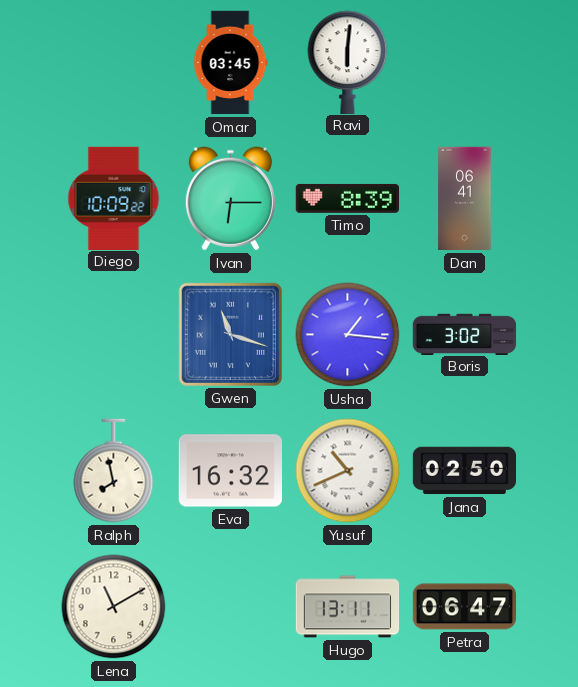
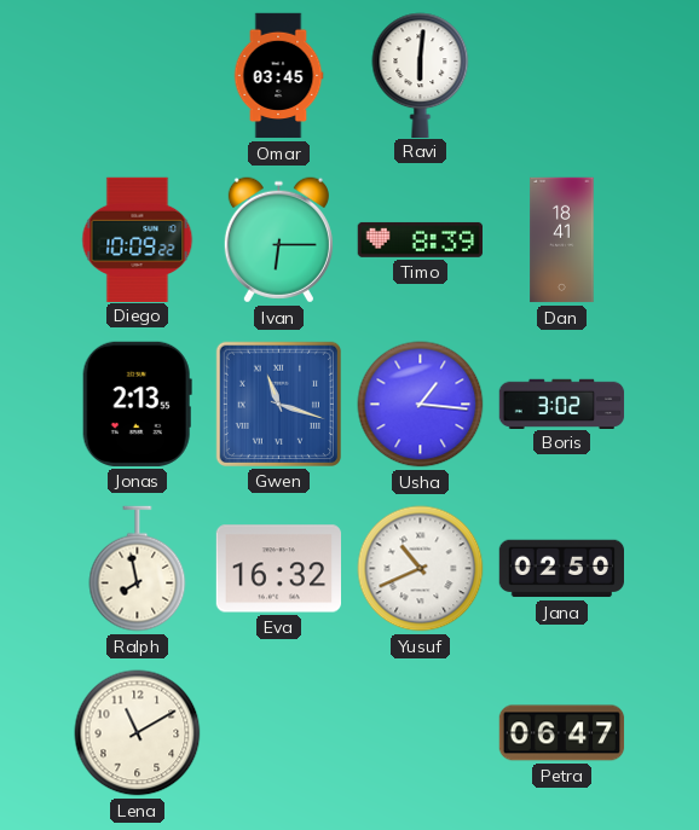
Dan: 06:41 -> 18:41
Jonas: none -> 2:13
Hugo: 13:11 -> none
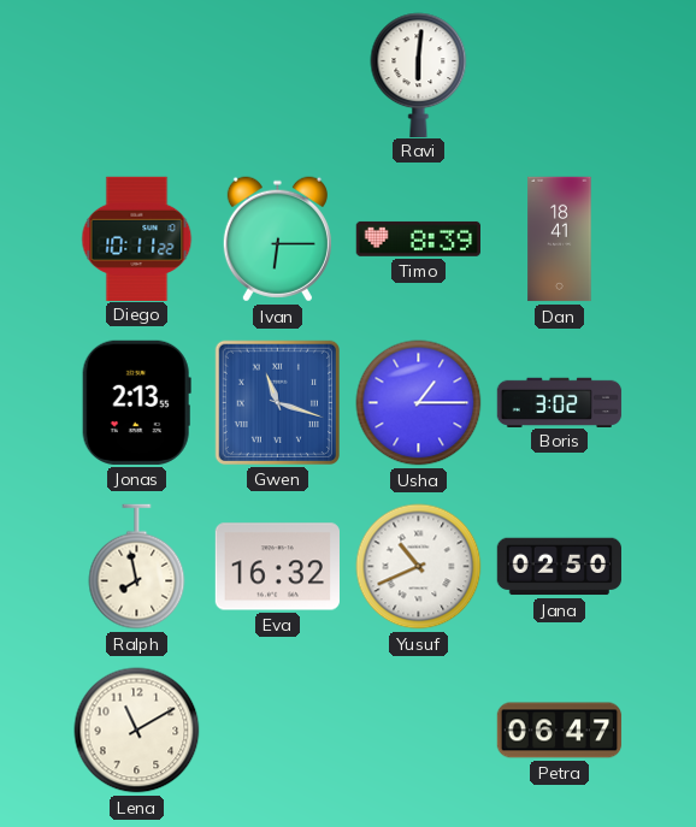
Omar: 03:45 -> none
Diego: 10:09 -> 10:11
Usha: 1:16 -> 1:15
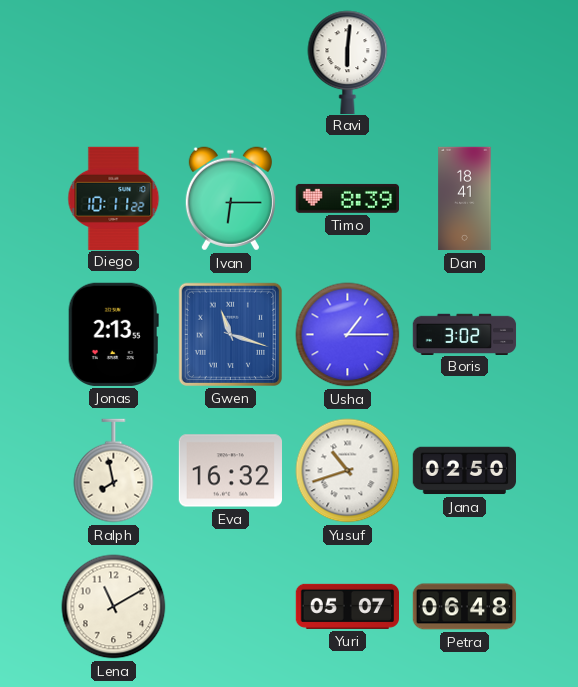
Yusuf: 10:41 -> 10:42
Yuri: none -> 05:07
Petra: 06:47 -> 06:48
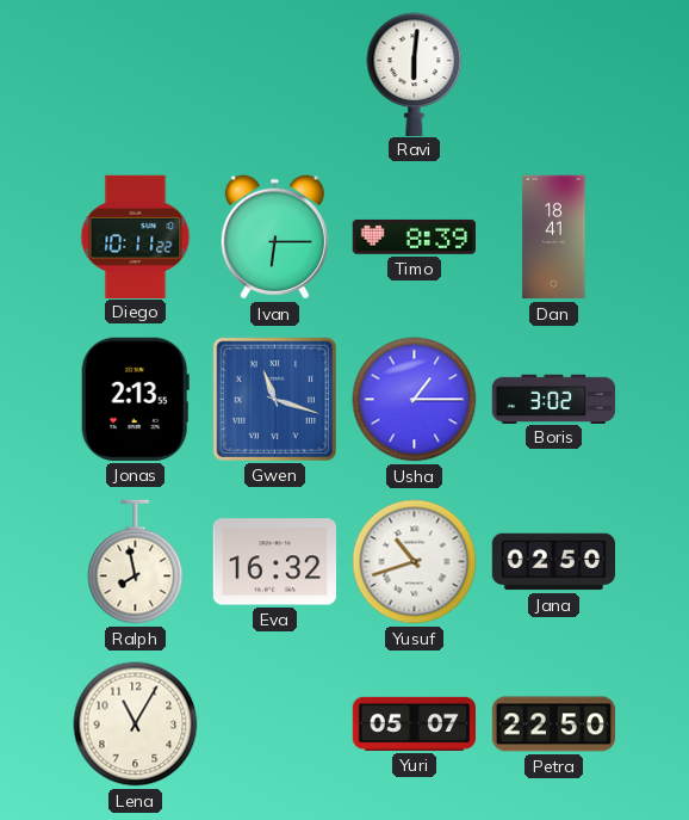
Lena: 11:10 -> 11:05
Petra: 06:48 -> 22:50
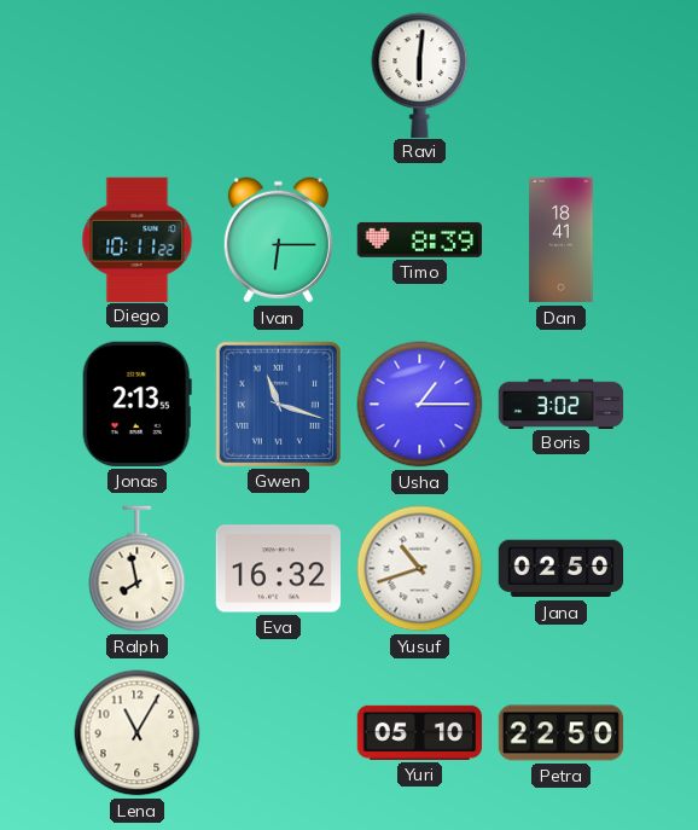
Yuri: 05:07 -> 05:10
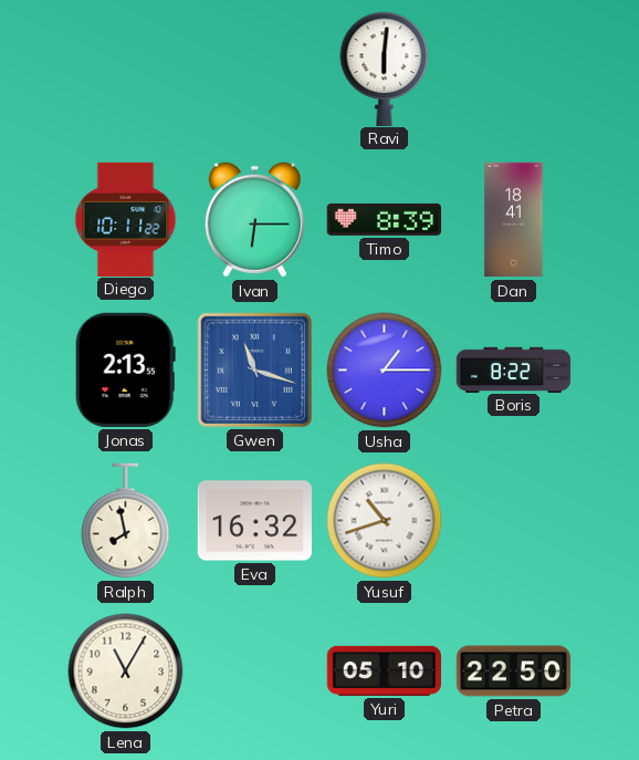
Boris: 3:02 -> 8:22
Jana: 02:50 -> none
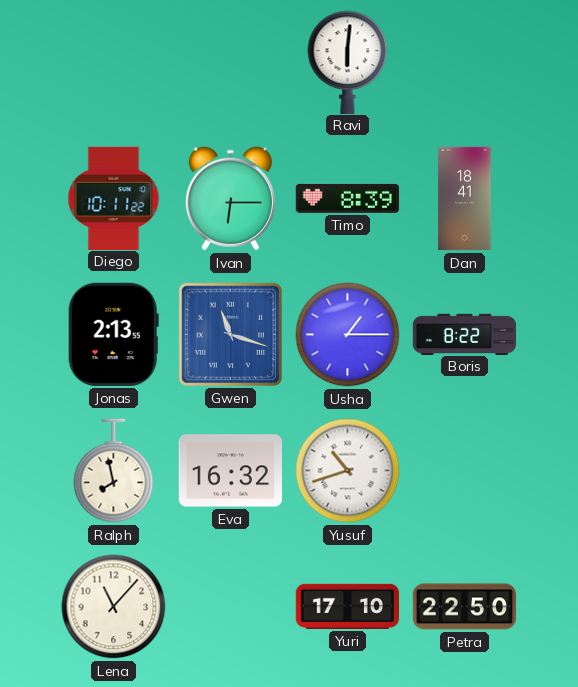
Lena: 11:05 -> 11:07
Yuri: 05:10 -> 17:10
